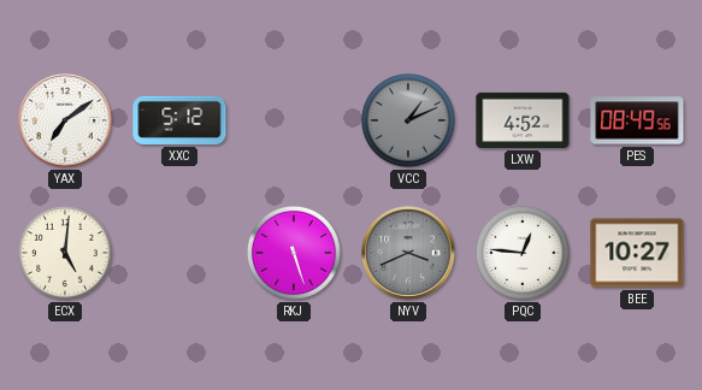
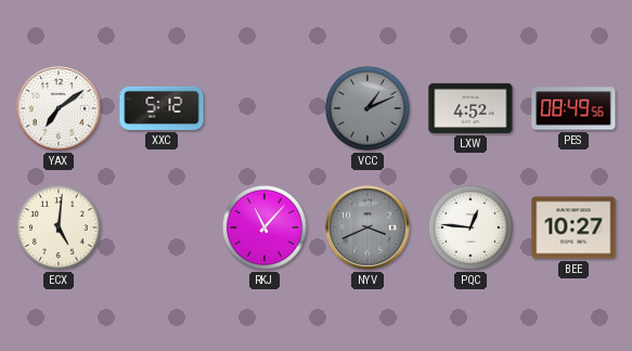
RKJ: 5:27 -> 11:07
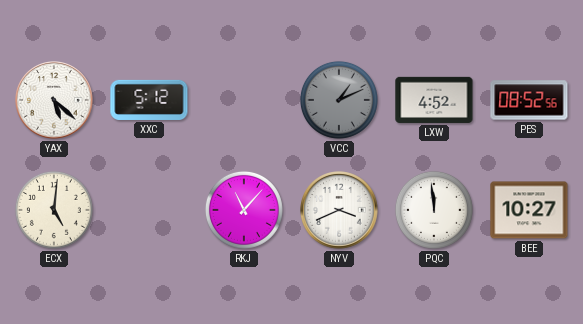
YAX: 7:09 -> 5:22
PES: 08:49 -> 08:52
NYV dial: grey -> white
PQC: 12:46 -> 11:59
